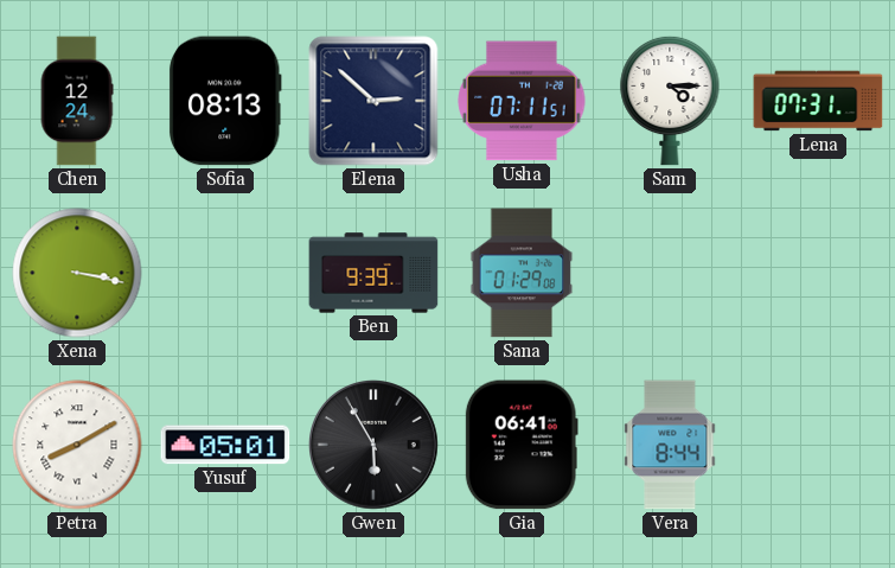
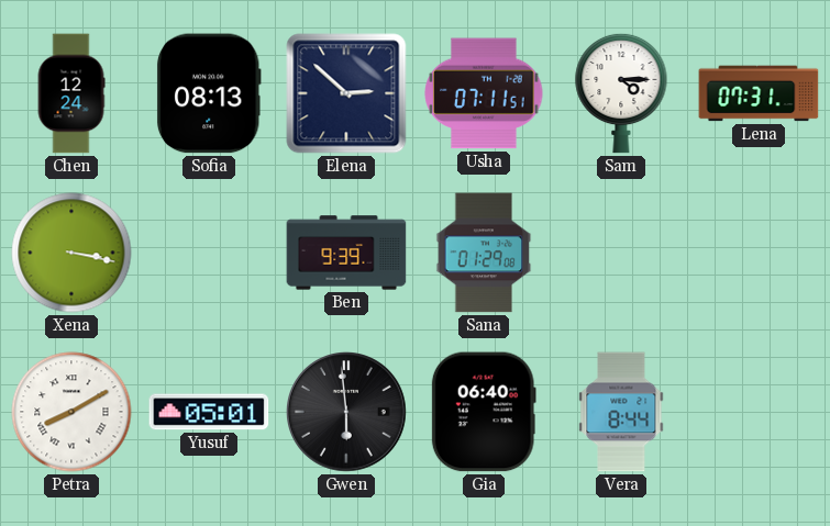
Gwen: 5:55 -> 5:59
Gia: 06:41 -> 06:40
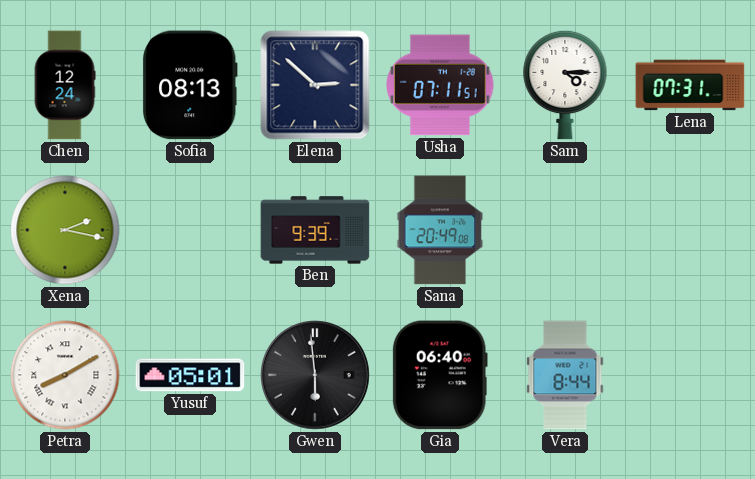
Xena: 3:17 -> 2:17
Sana: 01:29 -> 20:49
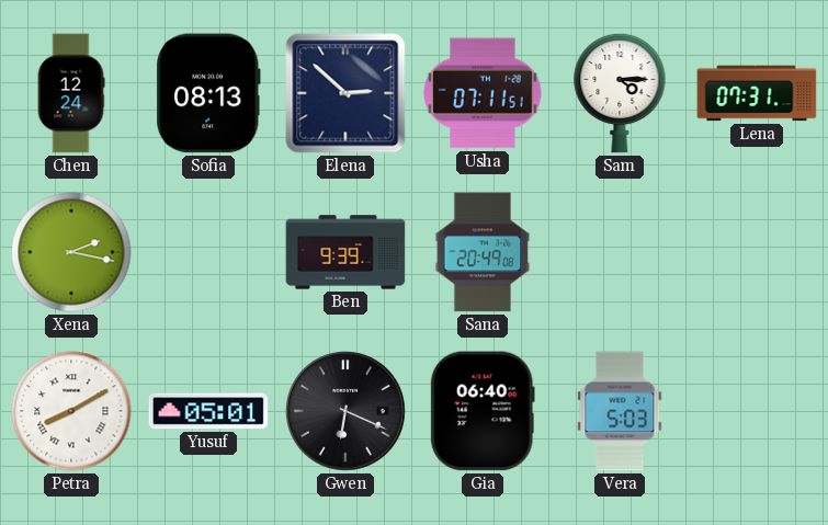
Gwen: 5:59 -> 6:19
Vera: 8:44 -> 5:03
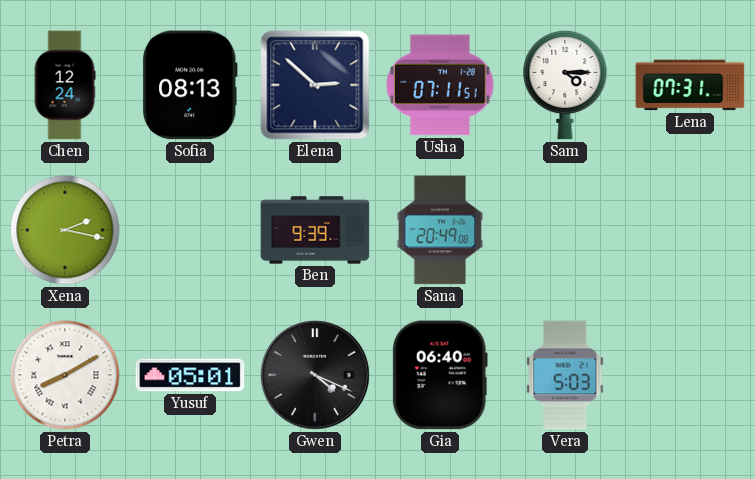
Gwen: 6:19 -> 4:19
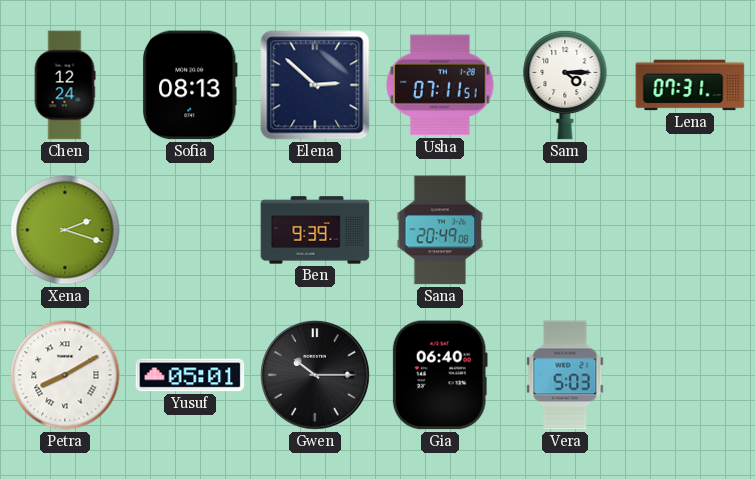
Xena: 2:17 -> 2:18
Gwen: 4:19 -> 10:15
